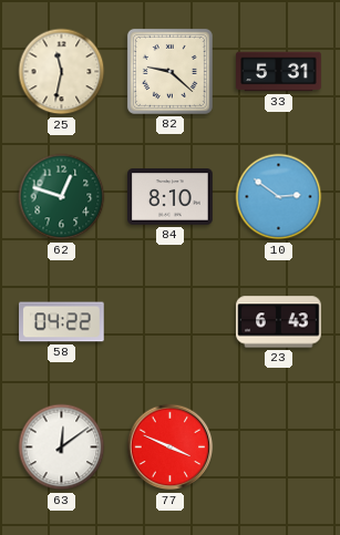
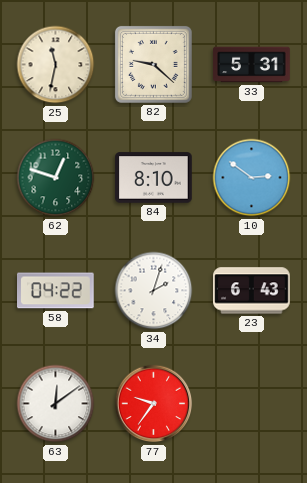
34: none -> 2:03
77: 3:49 -> 9:36
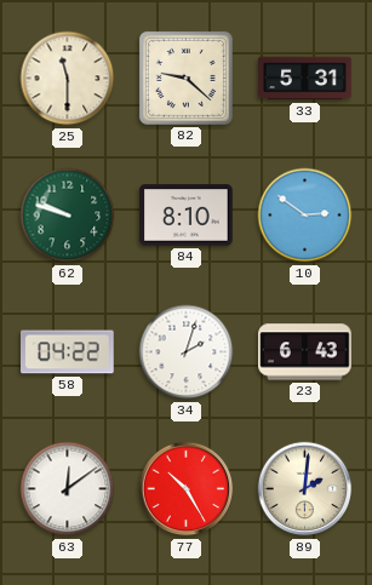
25: 11:32 -> 11:30
62: 12:48 -> 9:48
77: 9:36 -> 10:25
89: none -> 2:01
